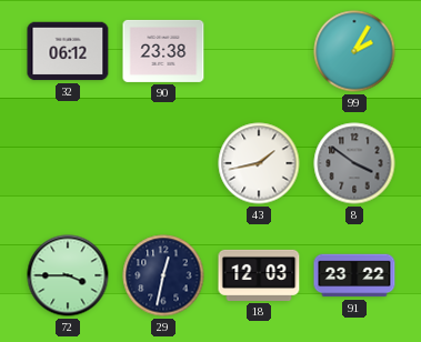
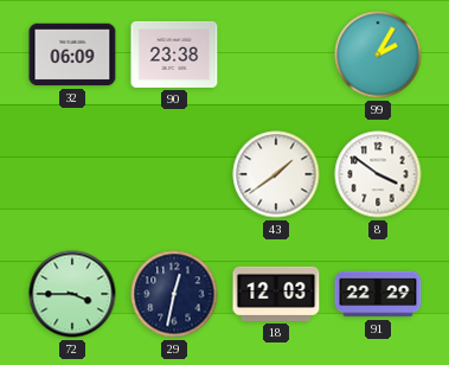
32: 06:12 -> 06:09
43: 1:43 -> 1:39
8 dial: grey -> white
91: 23:22 -> 22:29
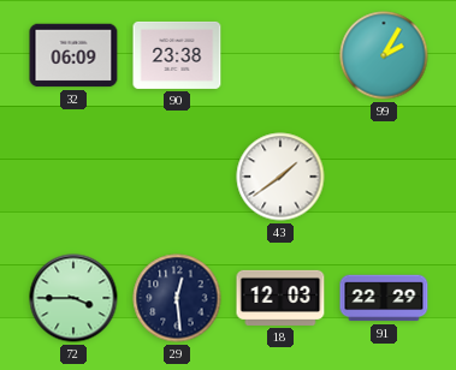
8: 3:51 -> none
29: 12:32 -> 12:29
